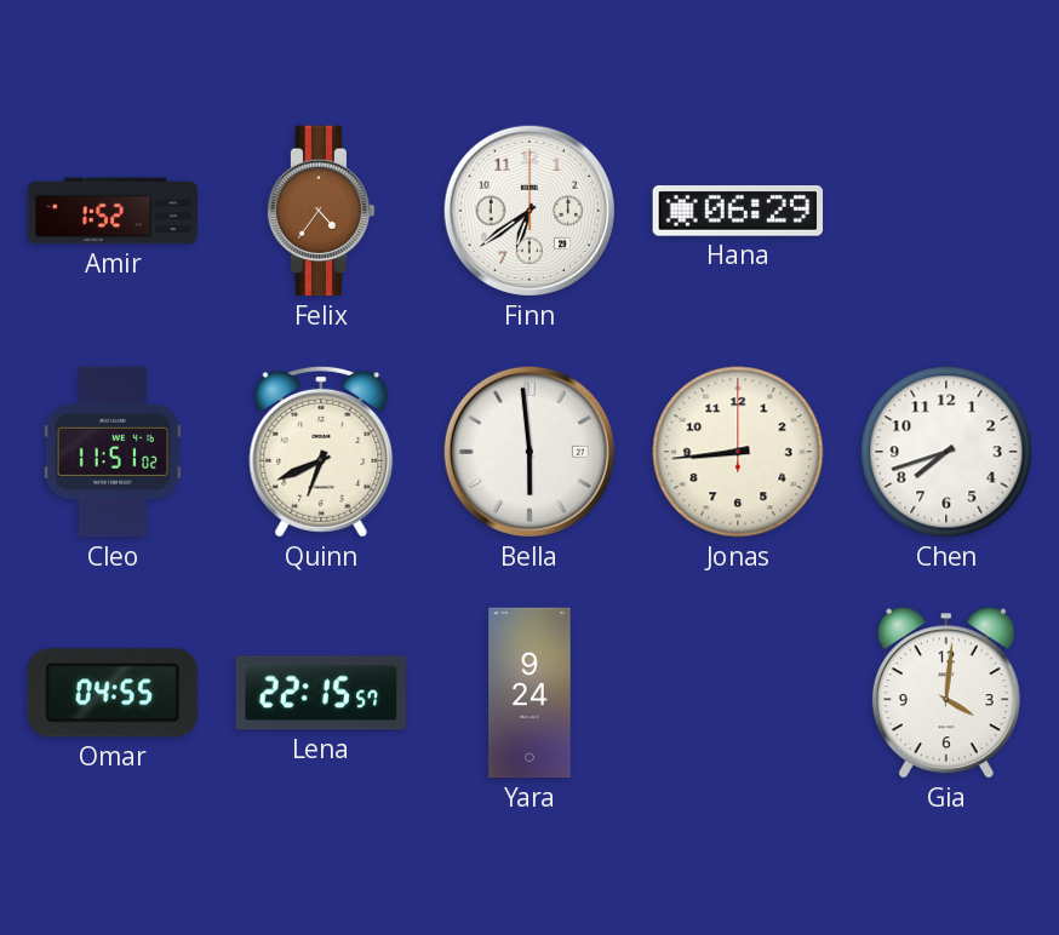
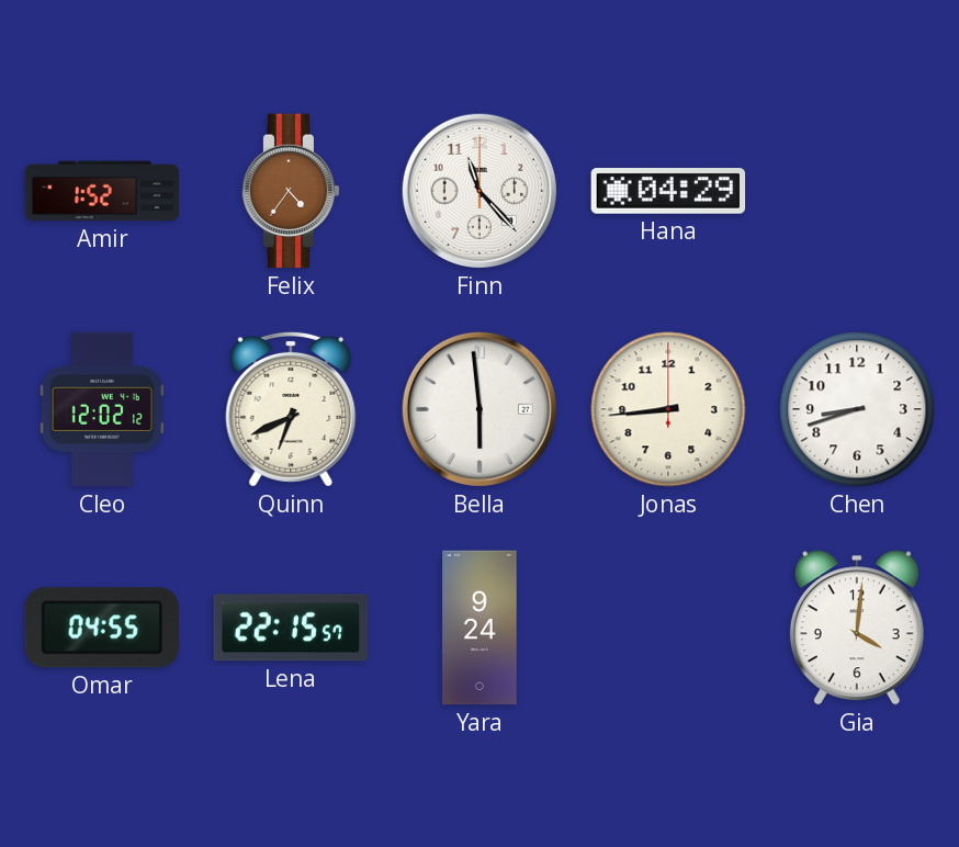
Finn: 6:39 -> 11:23
Hana: 06:29 -> 04:29
Cleo: 11:51 -> 12:02
Chen: 7:42 -> 8:42
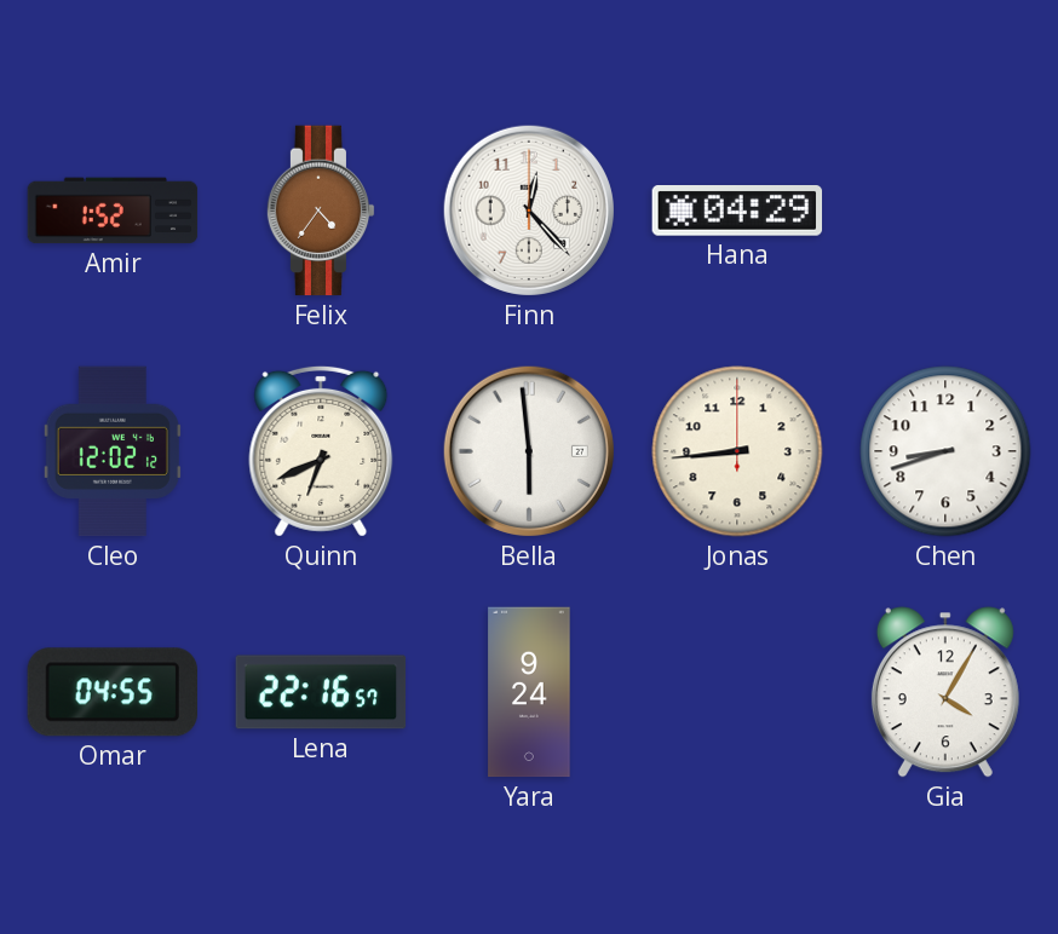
Finn: 11:23 -> 12:23
Lena: 22:15 -> 22:16
Gia: 4:01 -> 4:05
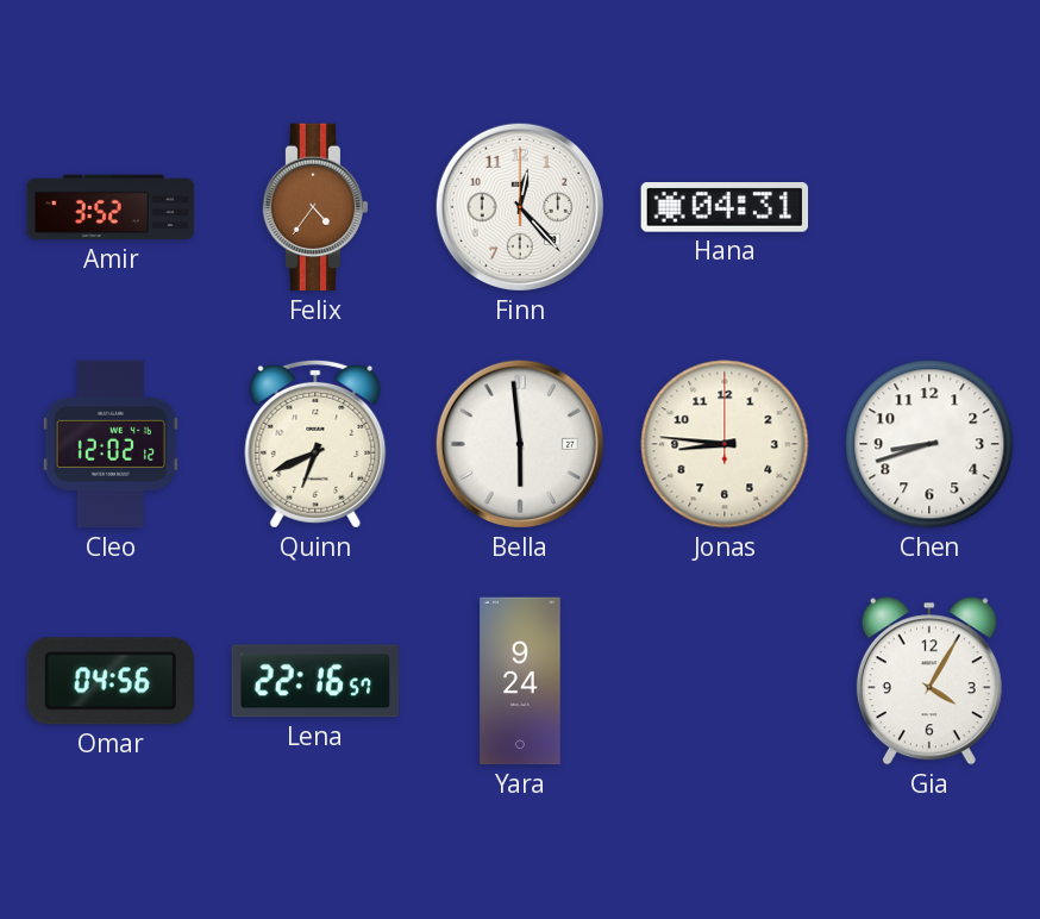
Amir: 1:52 -> 3:52
Hana: 04:29 -> 04:31
Jonas: 8:44 -> 8:46
Omar: 04:55 -> 04:56
